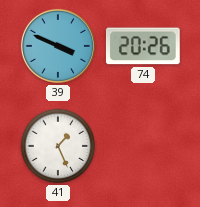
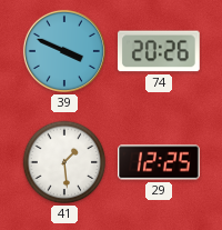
41: 1:26 -> 1:29
29: none -> 12:25
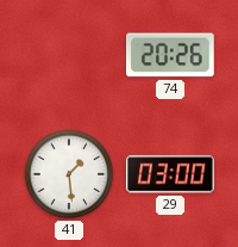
39: 3:49 -> none
29: 12:25 -> 03:00
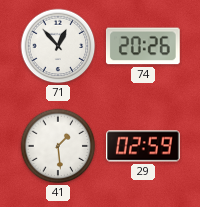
71: none -> 12:53
29: 03:00 -> 02:59
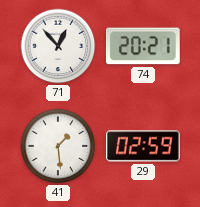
74: 20:26 -> 20:21
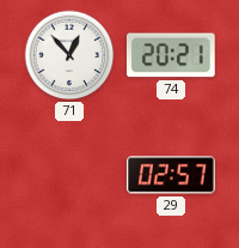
41: 1:29 -> none
29: 02:59 -> 02:57
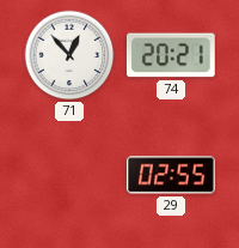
29: 02:57 -> 02:55
